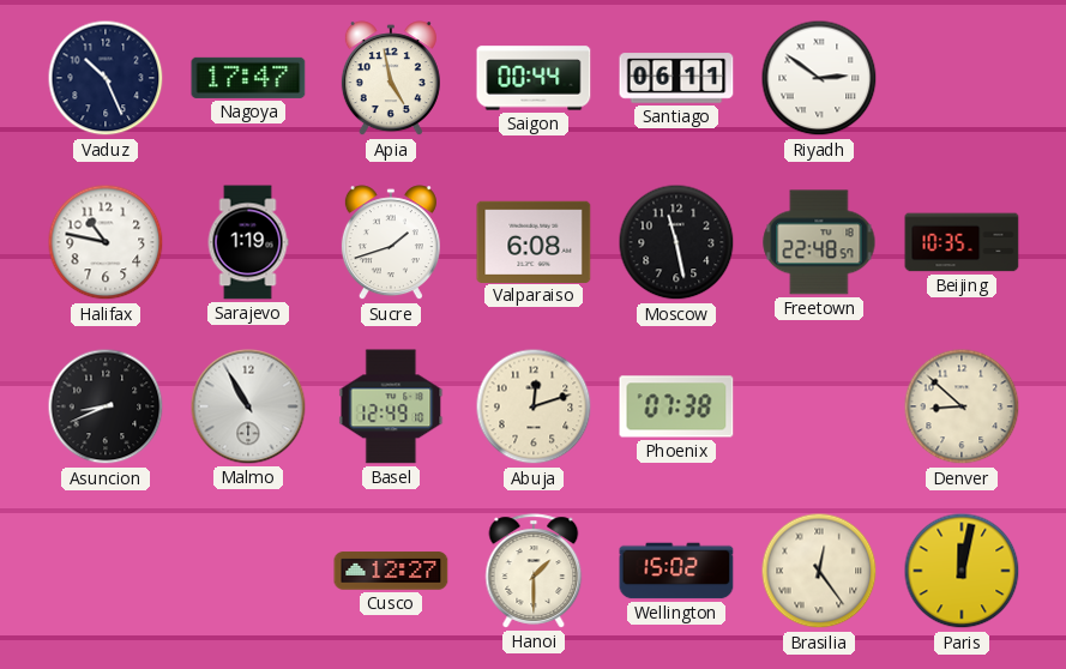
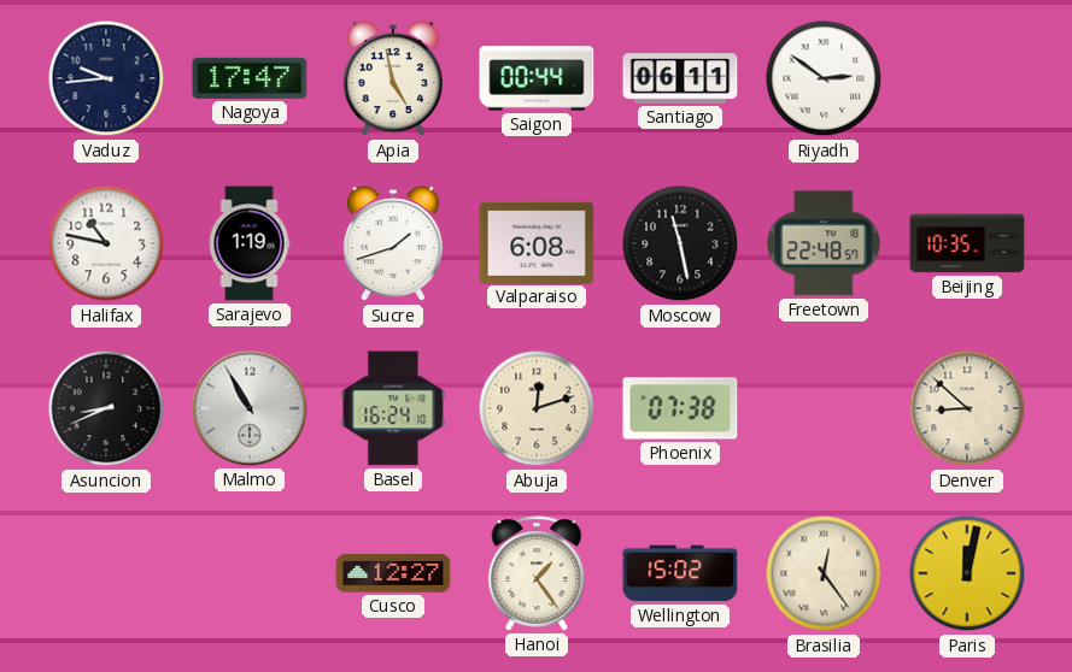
Vaduz: 10:26 -> 9:44
Basel: 12:49 -> 16:24
Hanoi: 1:30 -> 1:24
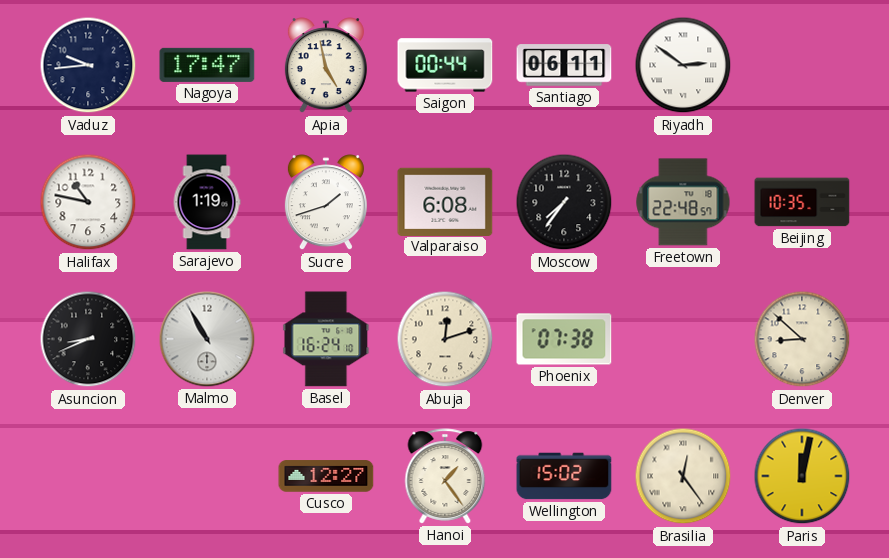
Moscow: 11:28 -> 7:36
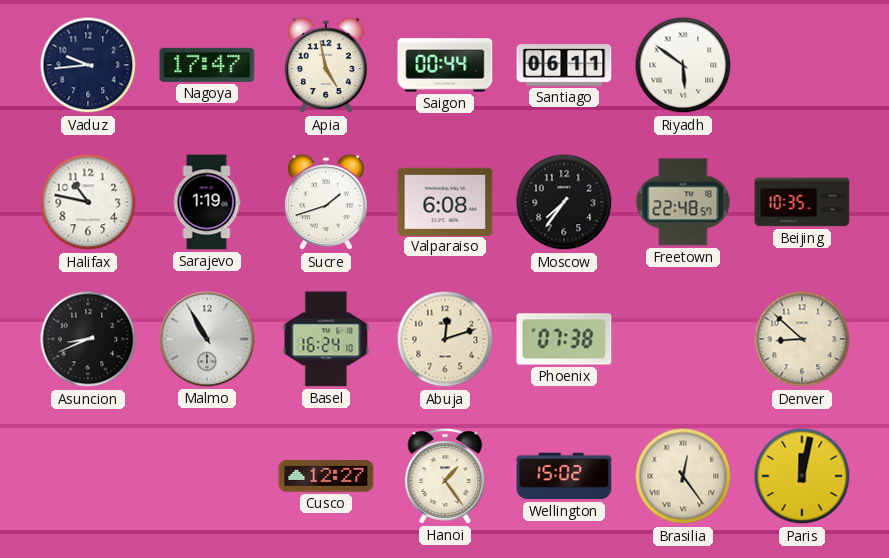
Riyadh: 2:51 -> 5:51
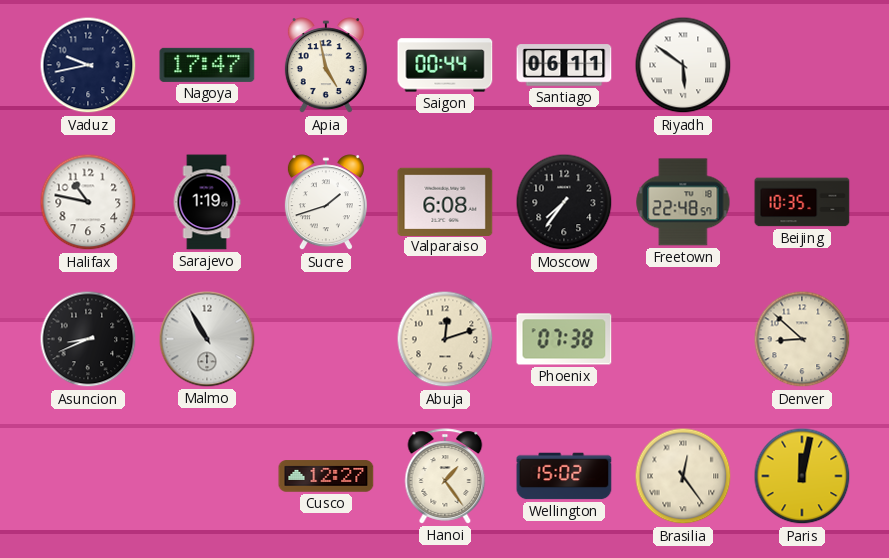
Vaduz: 9:44 -> 9:43
Basel: 16:24 -> none
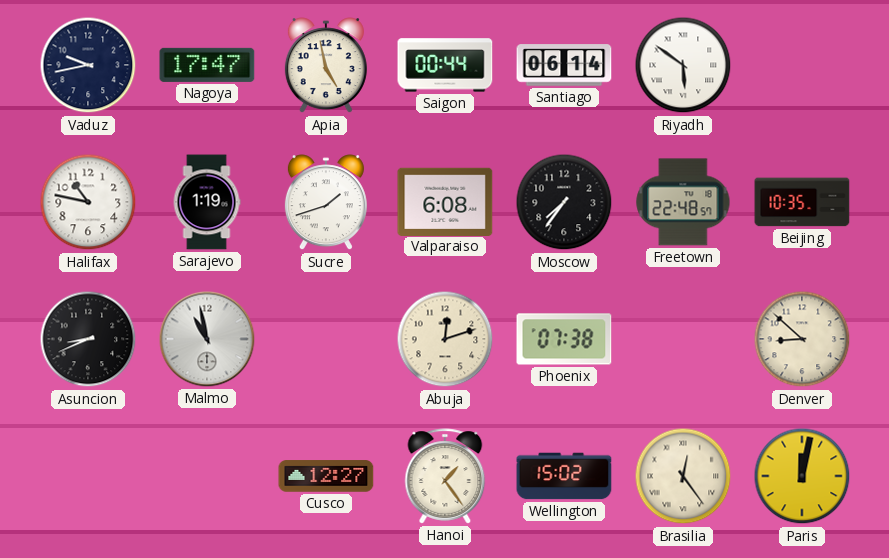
Santiago: 06:11 -> 06:14
Malmo: 10:55 -> 10:58
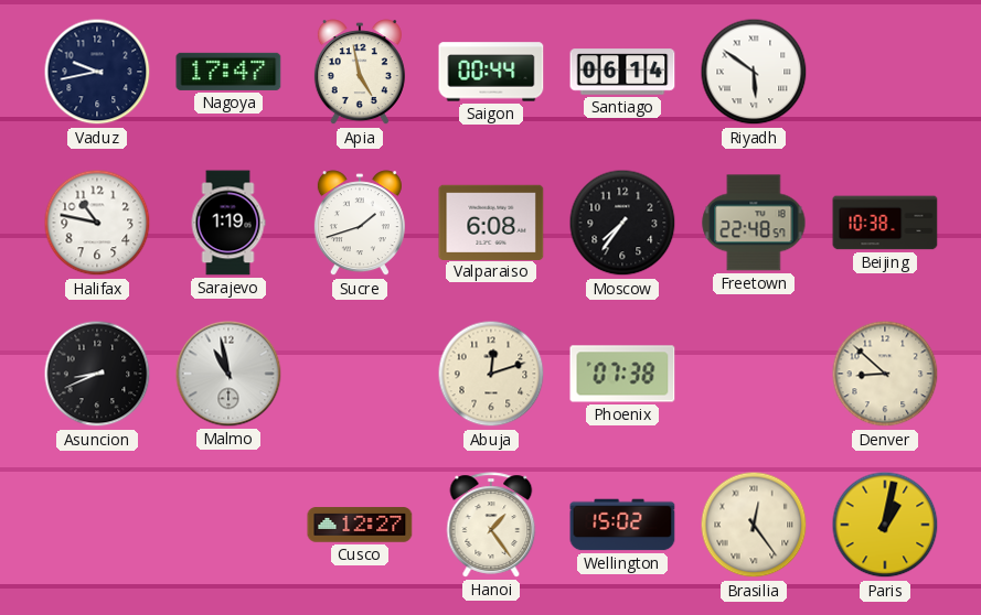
Beijing: 10:35 -> 10:38
Paris: 12:02 -> 1:02
